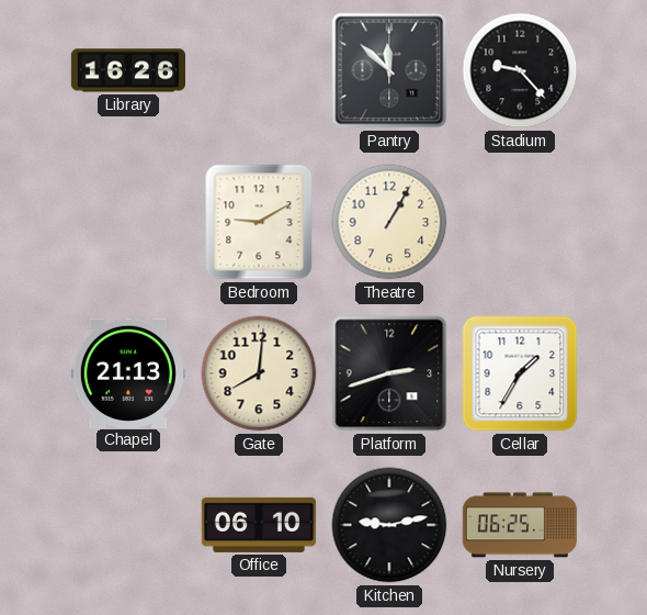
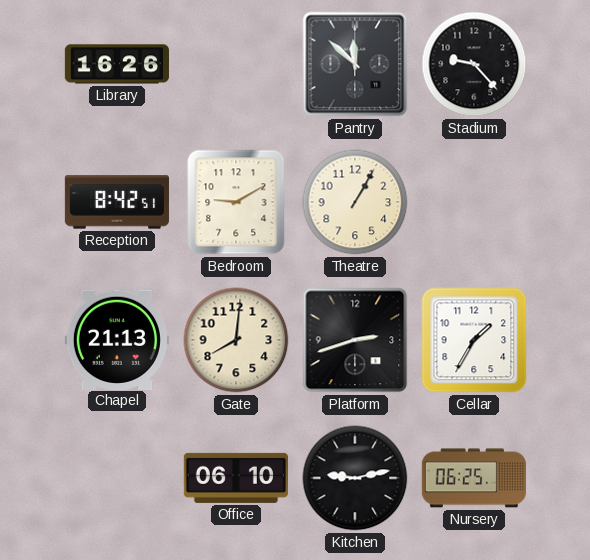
Reception: none -> 8:42
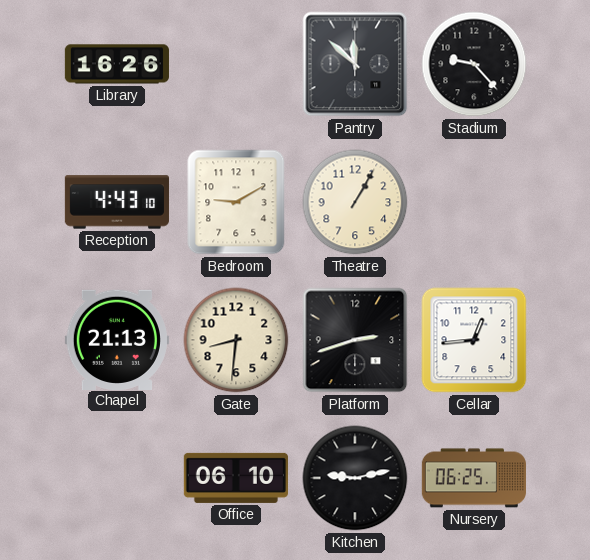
Reception: 8:42 -> 4:43
Gate: 8:01 -> 8:31
Cellar: 1:35 -> 12:44
